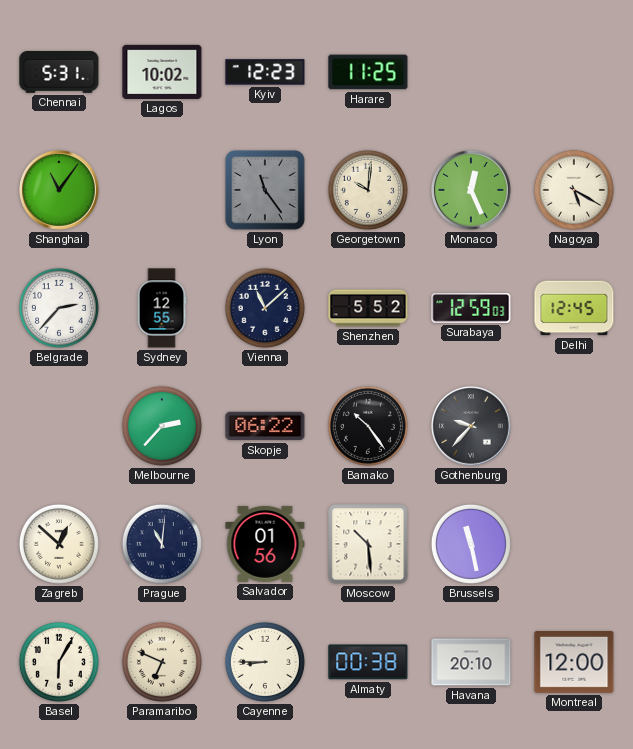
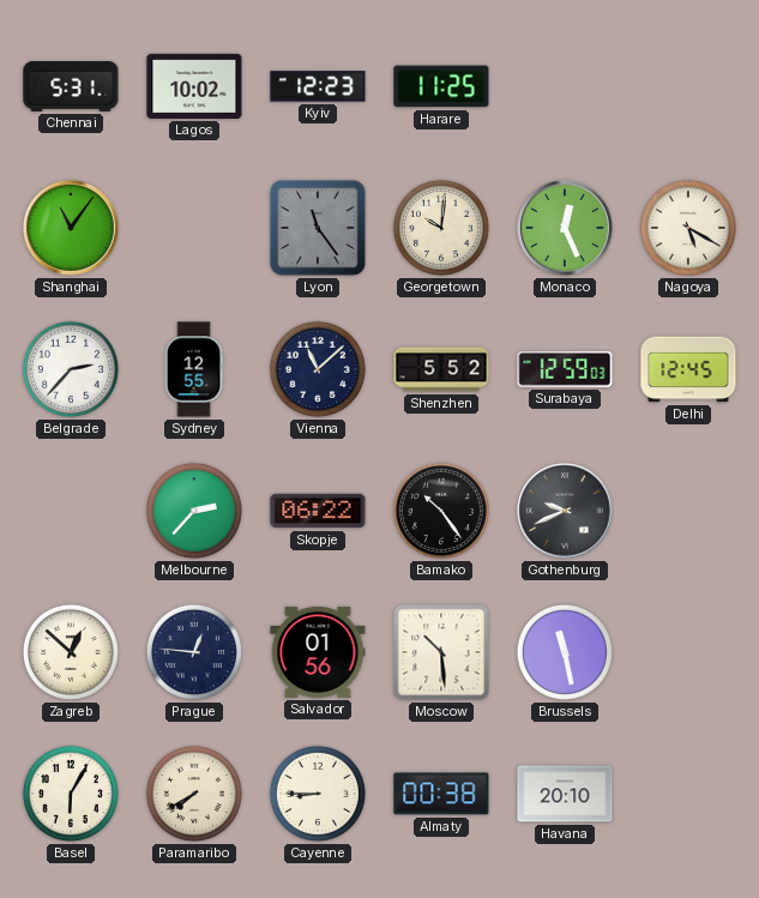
Gothenburg: 9:37 -> 9:41
Prague: 11:01 -> 12:46
Paramaribo: 6:49 -> 7:40
Montreal: 12:00 -> none
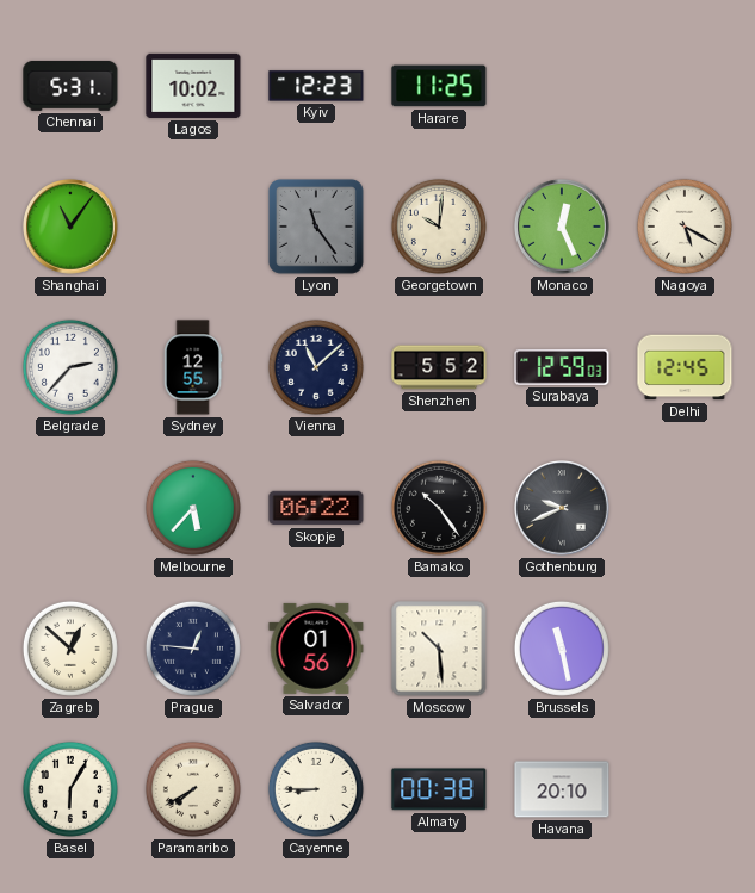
Melbourne: 2:37 -> 5:37
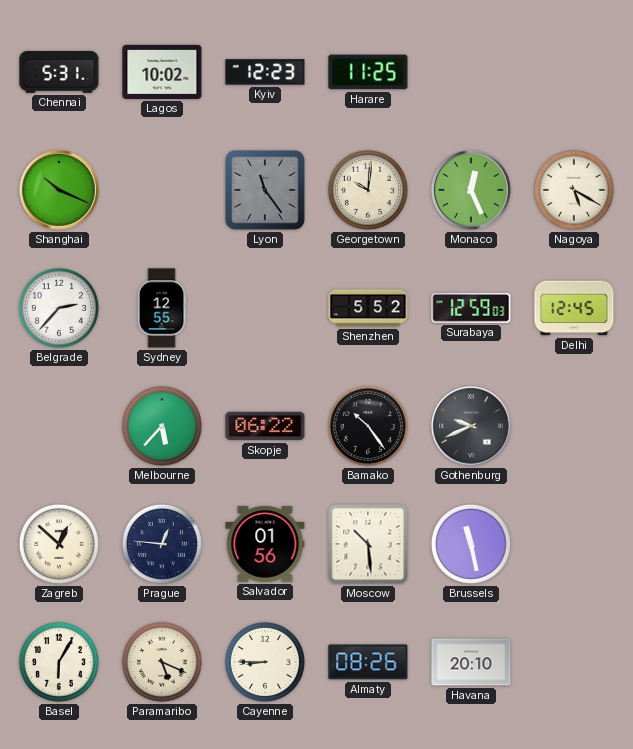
Shanghai: 11:06 -> 10:19
Vienna: 11:08 -> none
Paramaribo: 7:40 -> 5:19
Almaty: 00:38 -> 08:26
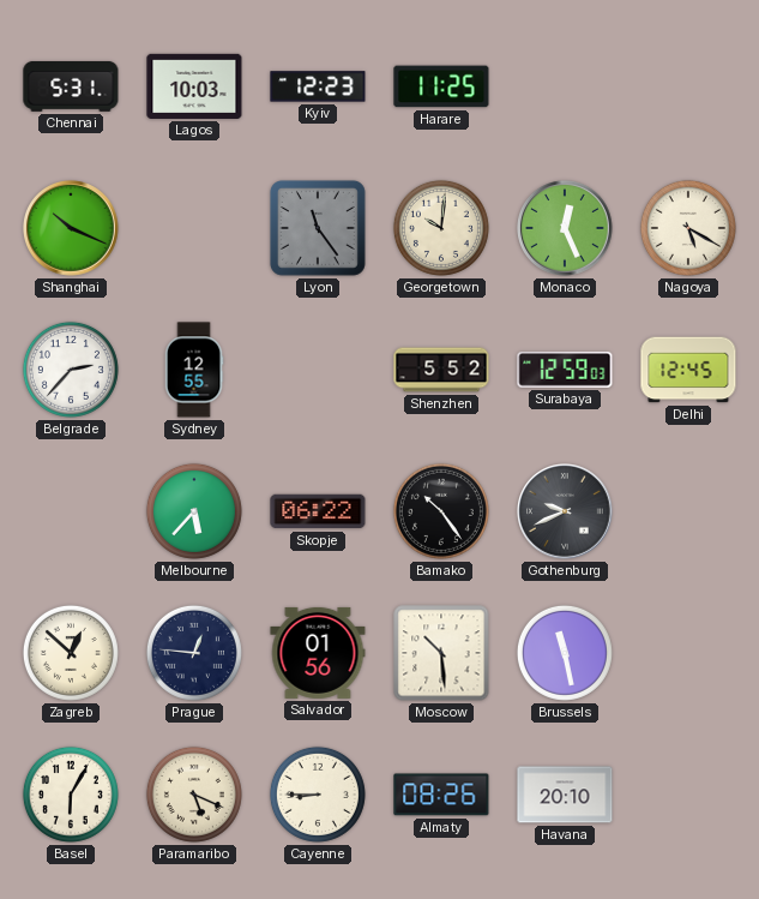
Lagos: 10:02 -> 10:03
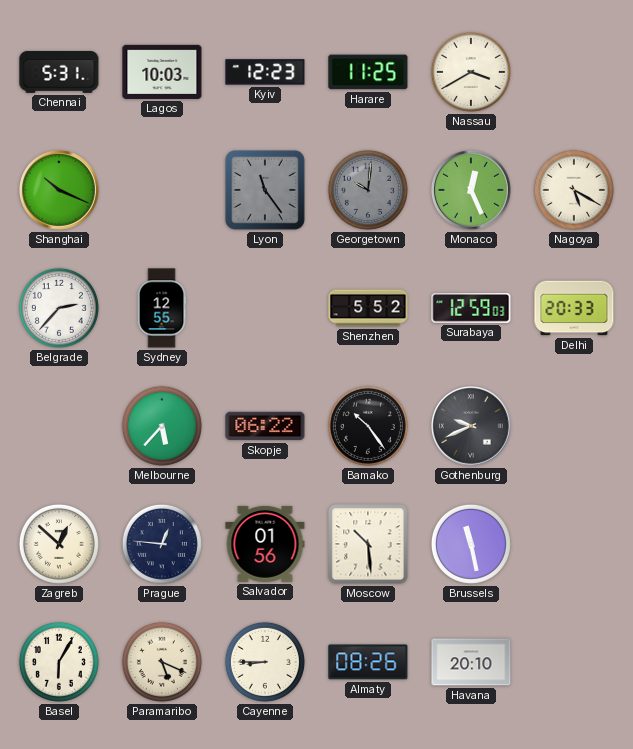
Nassau: none -> 3:40
Georgetown dial: cream -> grey
Delhi: 12:45 -> 20:33
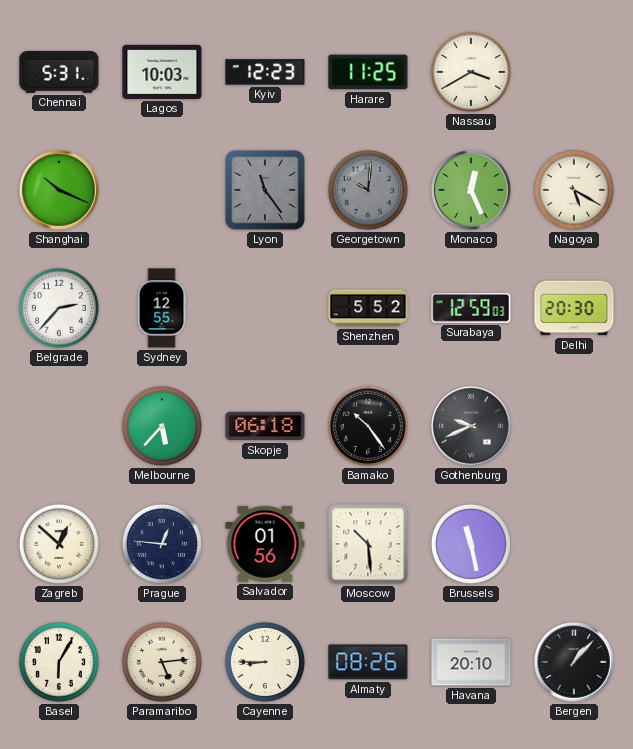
Delhi: 20:33 -> 20:30
Skopje: 06:22 -> 06:18
Paramaribo: 5:19 -> 5:14
Bergen: none -> 1:07
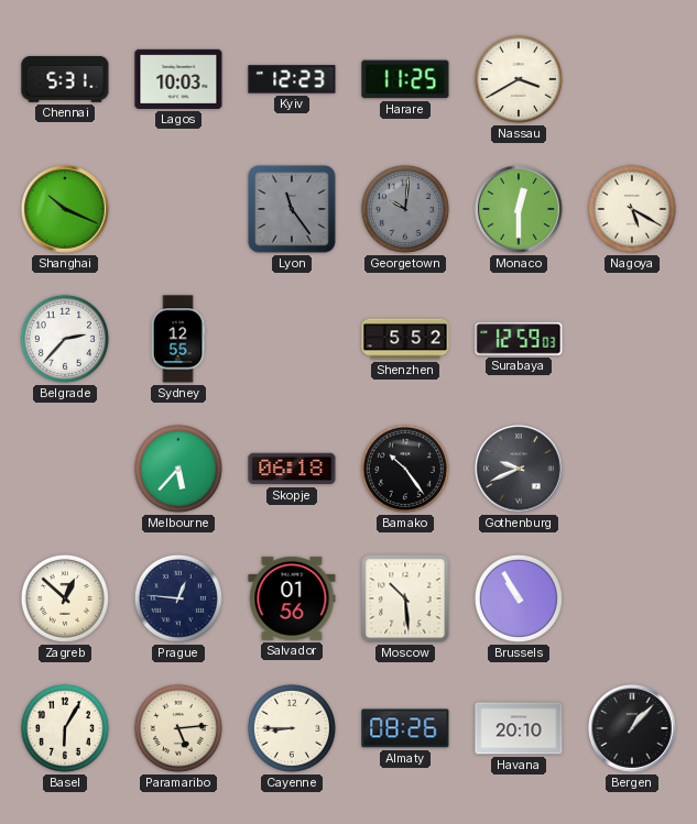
Monaco: 12:26 -> 12:30
Delhi: 20:30 -> none
Brussels: 11:28 -> 10:55
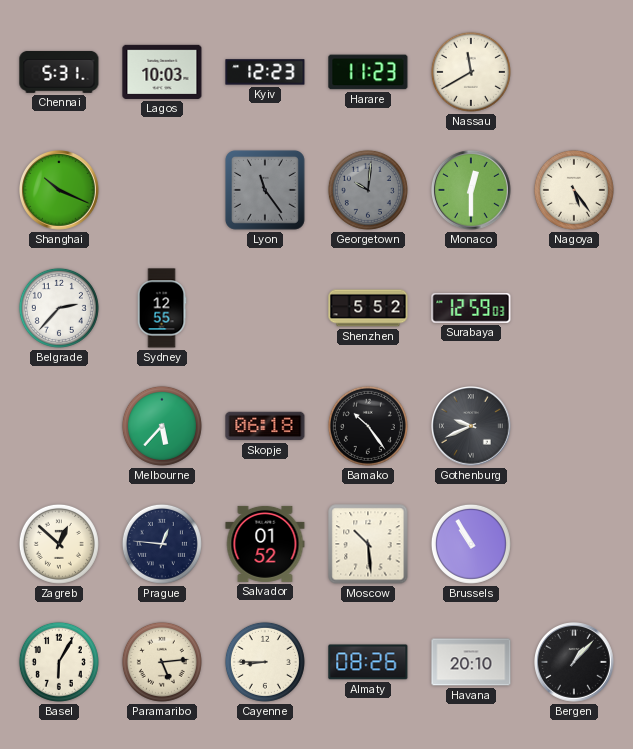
Harare: 11:25 -> 11:23
Nassau: 3:40 -> 11:40
Nagoya: 5:20 -> 5:24
Salvador: 01:56 -> 01:52
